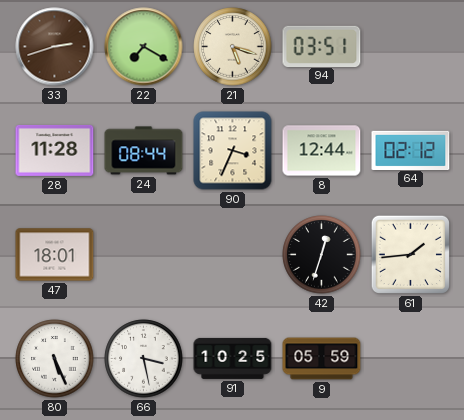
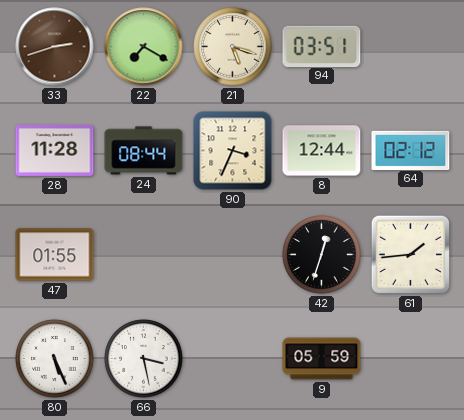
47: 18:01 -> 01:55
91: 10:25 -> none
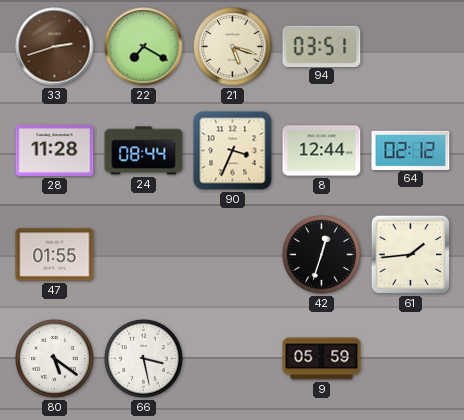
80: 5:26 -> 5:21
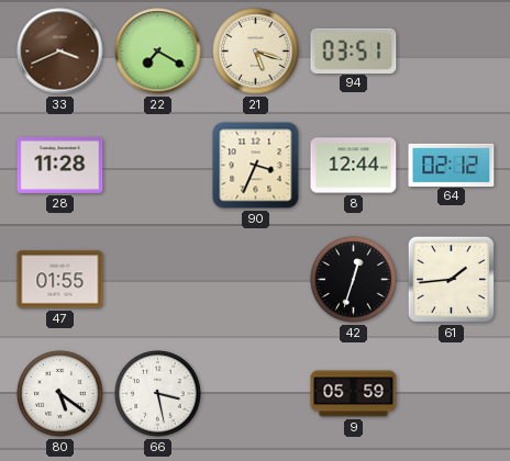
33: 2:42 -> 3:41
24: 08:44 -> none
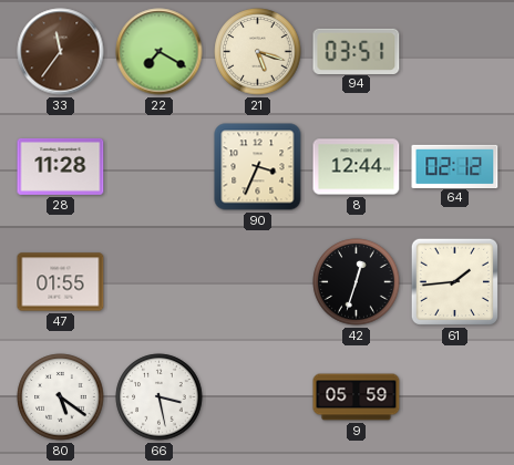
33: 3:41 -> 11:36
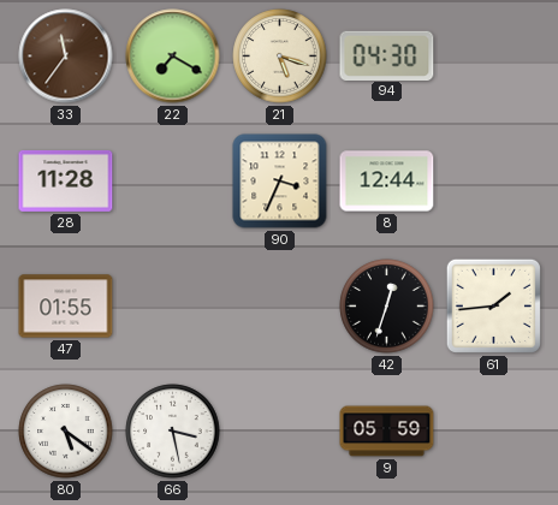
94: 03:51 -> 04:30
64: 02:12 -> none
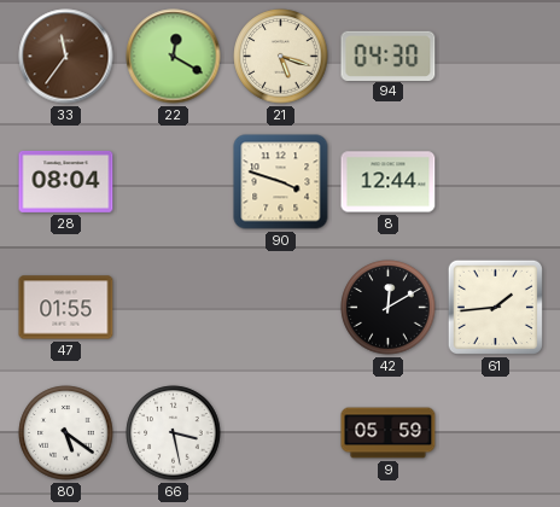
22: 7:20 -> 12:20
28: 11:28 -> 08:04
90: 3:34 -> 3:48
42: 12:33 -> 12:10
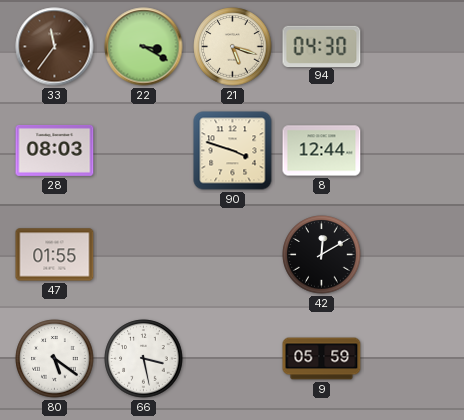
22: 12:20 -> 3:20
28: 08:04 -> 08:03
61: 1:44 -> none
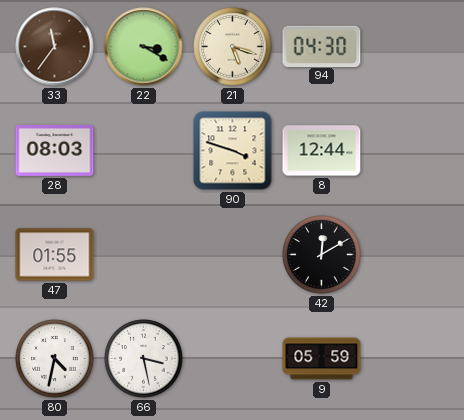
80: 5:21 -> 4:32
